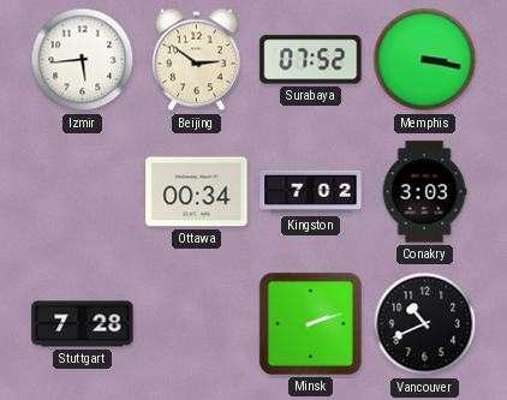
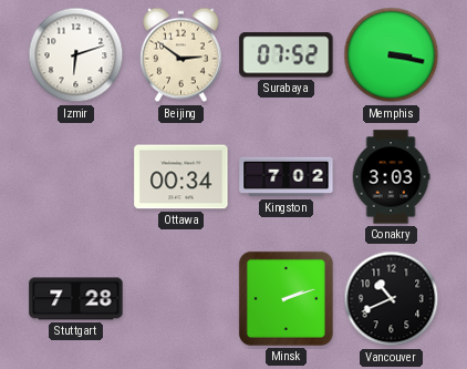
Izmir: 5:44 -> 6:12
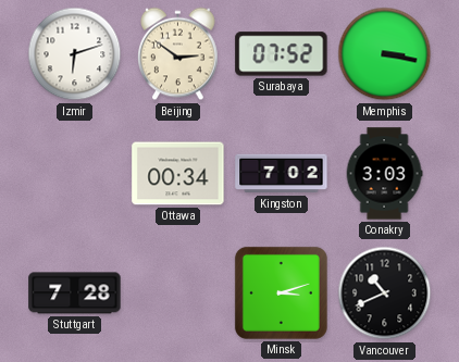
Minsk: 2:12 -> 3:12
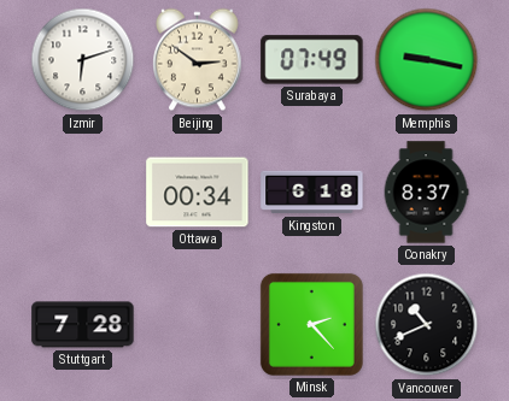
Surabaya: 07:52 -> 07:49
Memphis: 3:17 -> 9:17
Kingston: 7:02 -> 6:18
Conakry: 3:03 -> 8:37
Minsk: 3:12 -> 2:23
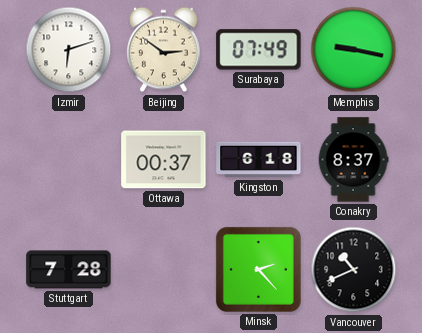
Ottawa: 00:34 -> 00:37
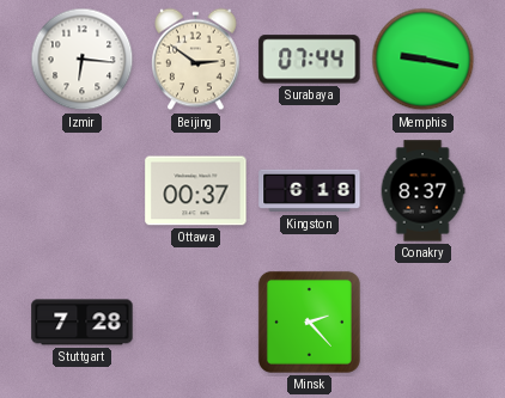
Izmir: 6:12 -> 6:16
Surabaya: 07:49 -> 07:44
Vancouver: 10:41 -> none
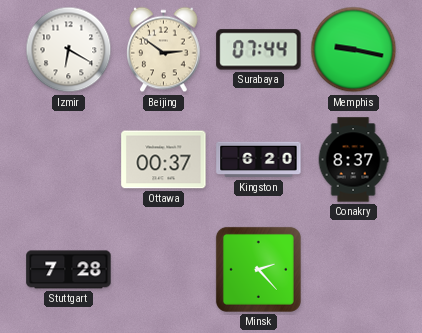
Izmir: 6:16 -> 6:20
Kingston: 6:18 -> 6:20
